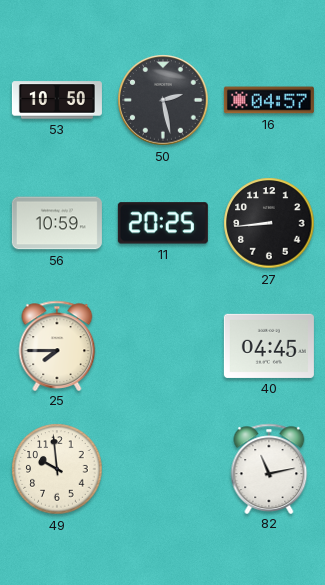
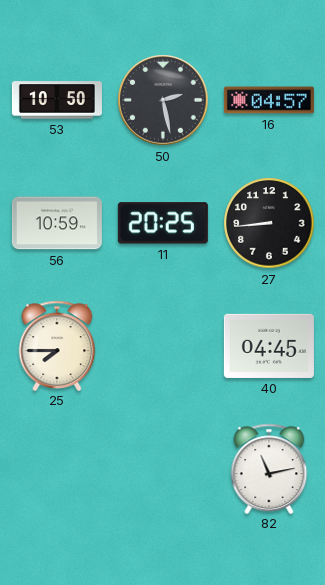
49: 9:59 -> none
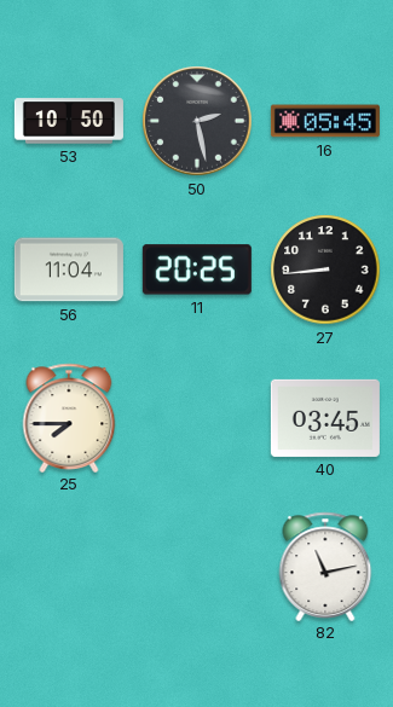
16: 04:57 -> 05:45
56: 10:59 -> 11:04
40: 04:45 -> 03:45
